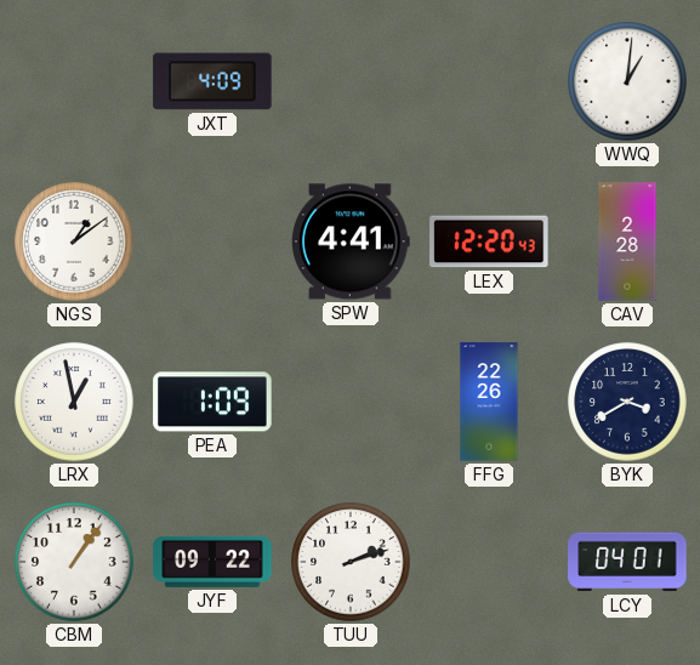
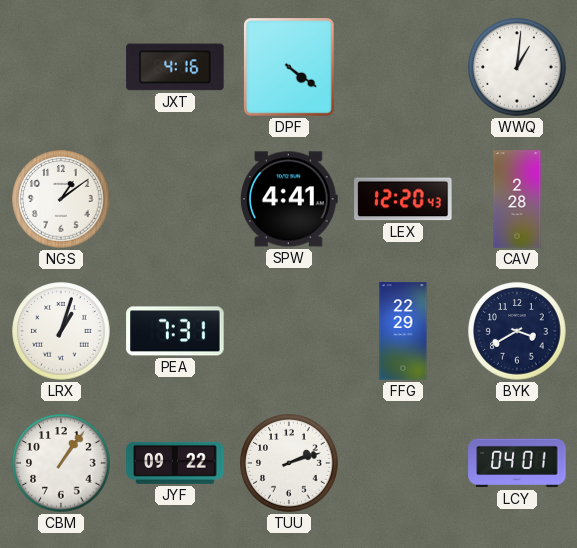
JXT: 4:09 -> 4:16
DPF: none -> 4:21
LRX: 12:58 -> 1:03
PEA: 1:09 -> 7:31
FFG: 22:26 -> 22:29
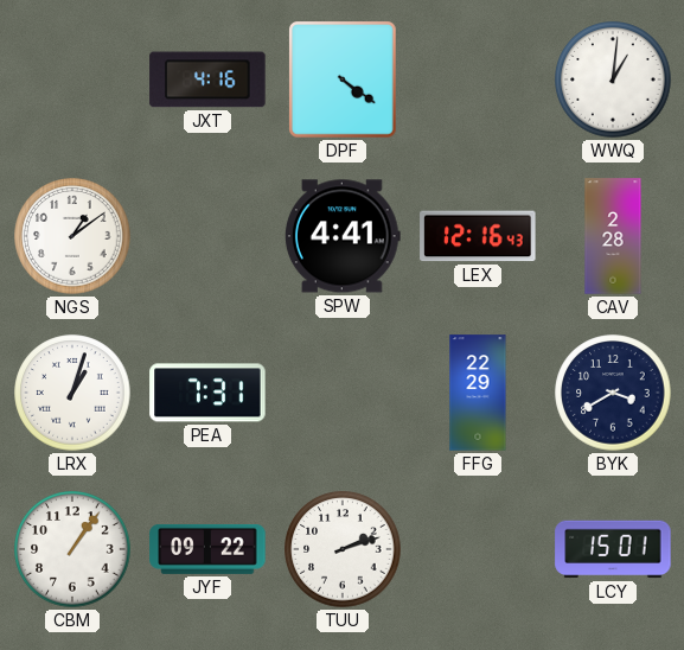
LEX: 12:20 -> 12:16
LCY: 04:01 -> 15:01
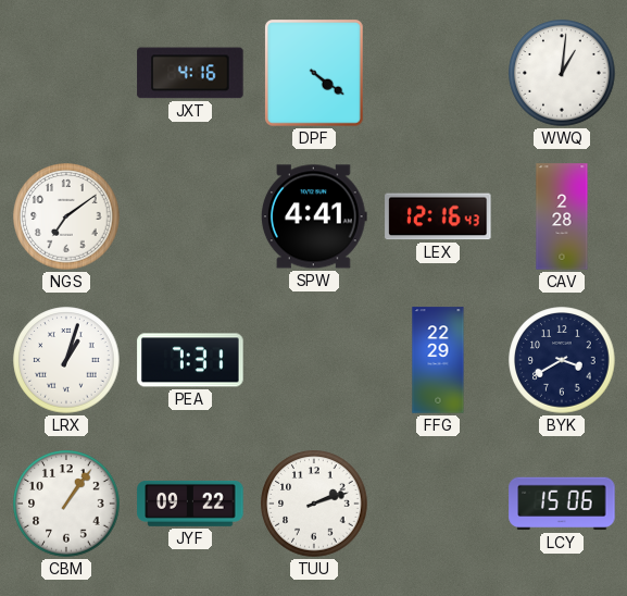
NGS: 1:09 -> 7:09
LCY: 15:01 -> 15:06
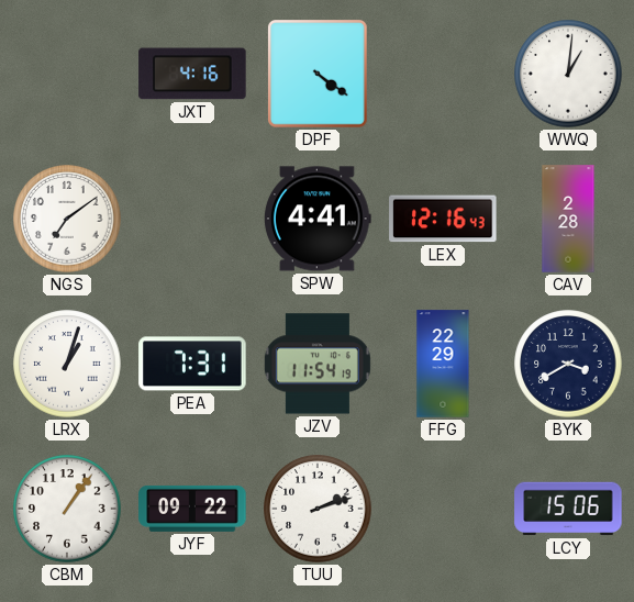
JZV: none -> 11:54
